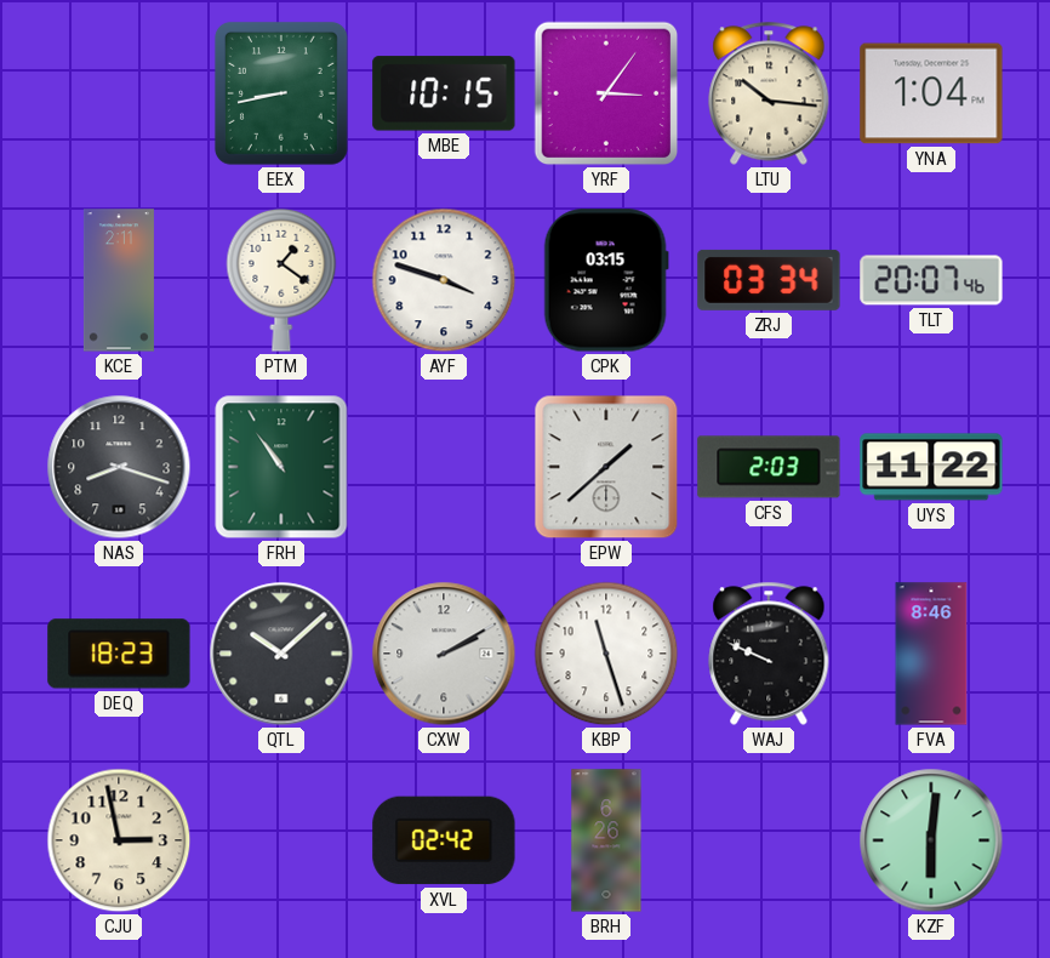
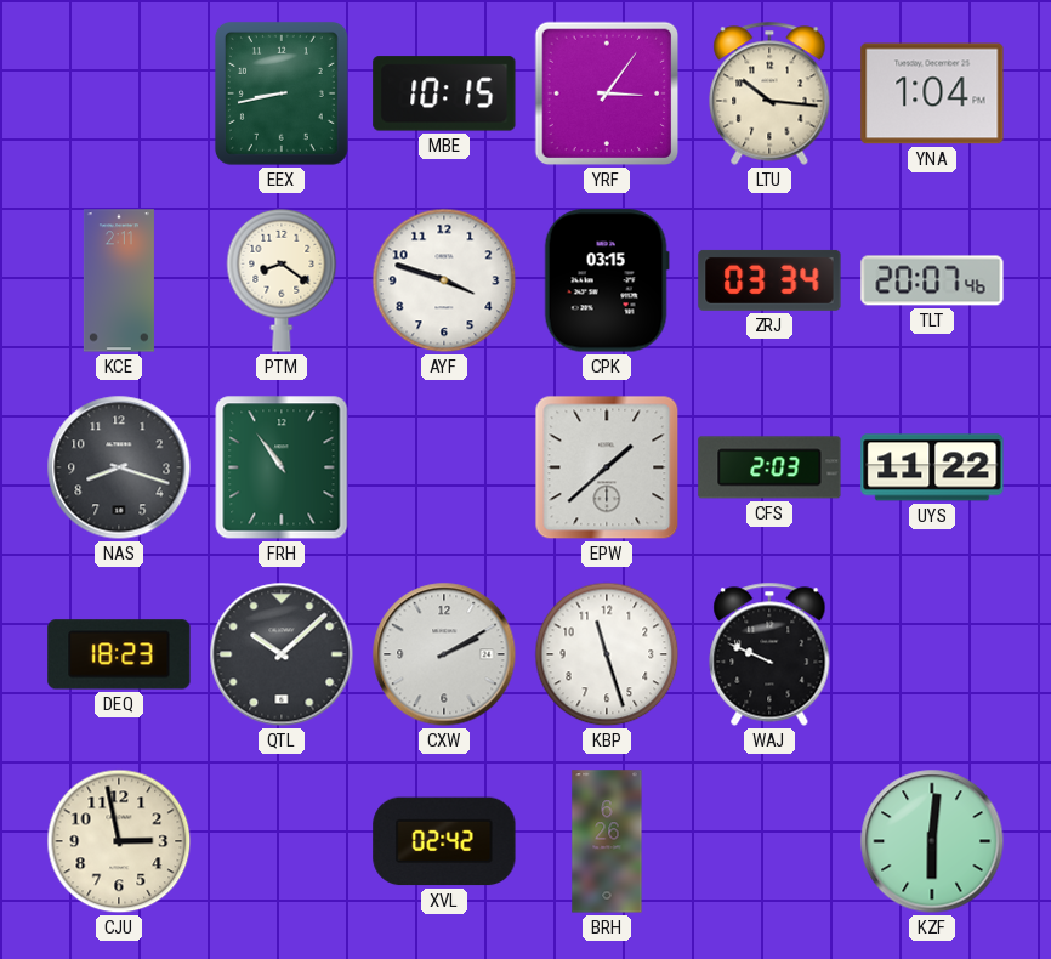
PTM: 1:21 -> 8:21
FVA: 8:46 -> none
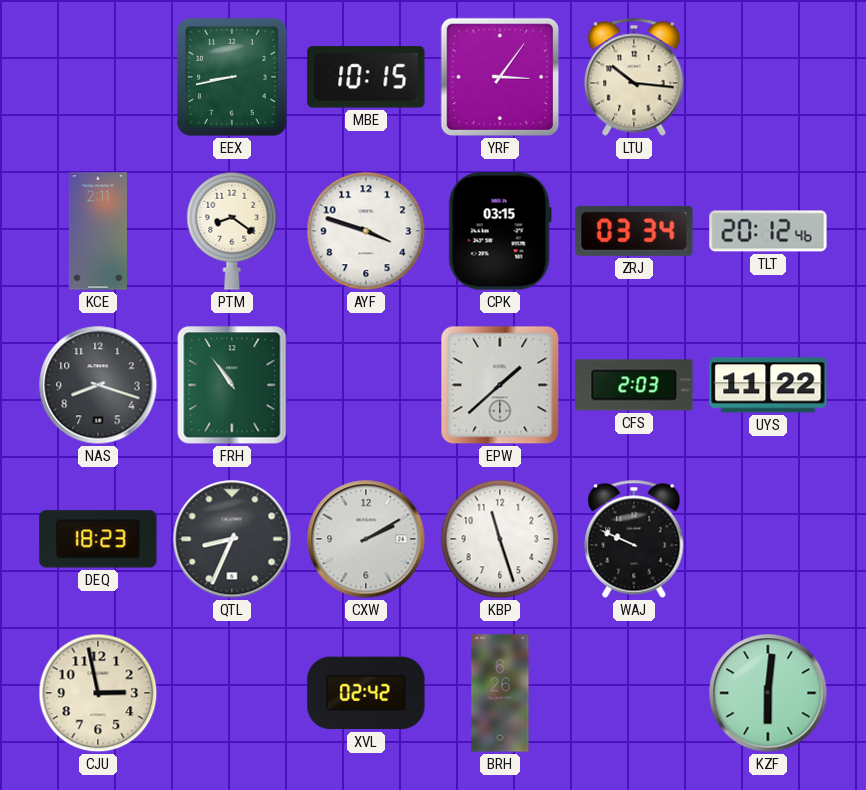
YNA: 1:04 -> none
TLT: 20:07 -> 20:12
QTL: 10:08 -> 8:34
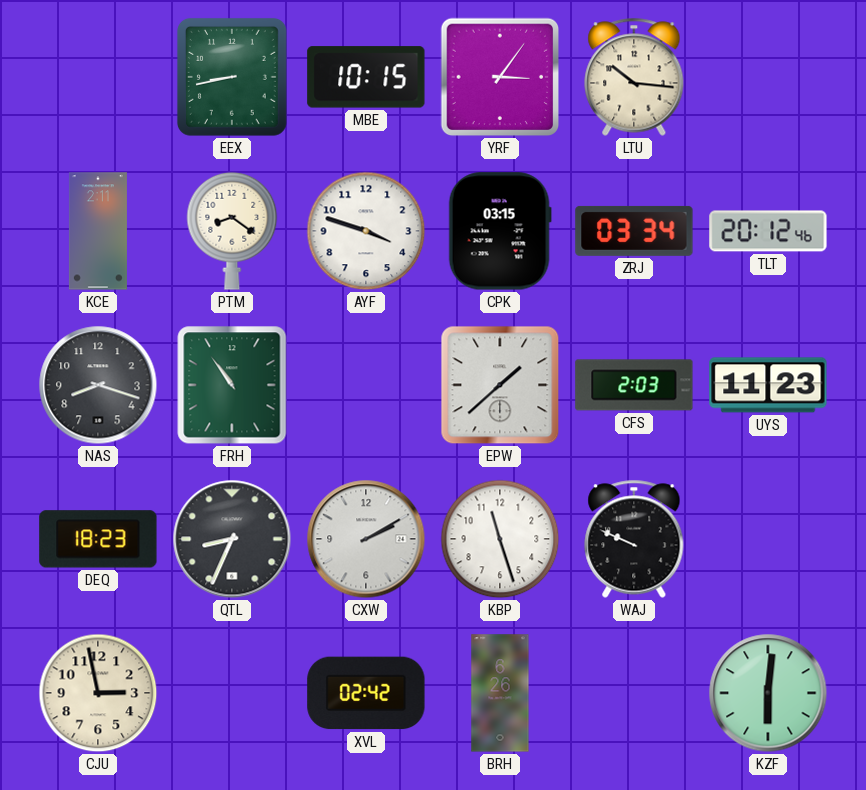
UYS: 11:22 -> 11:23
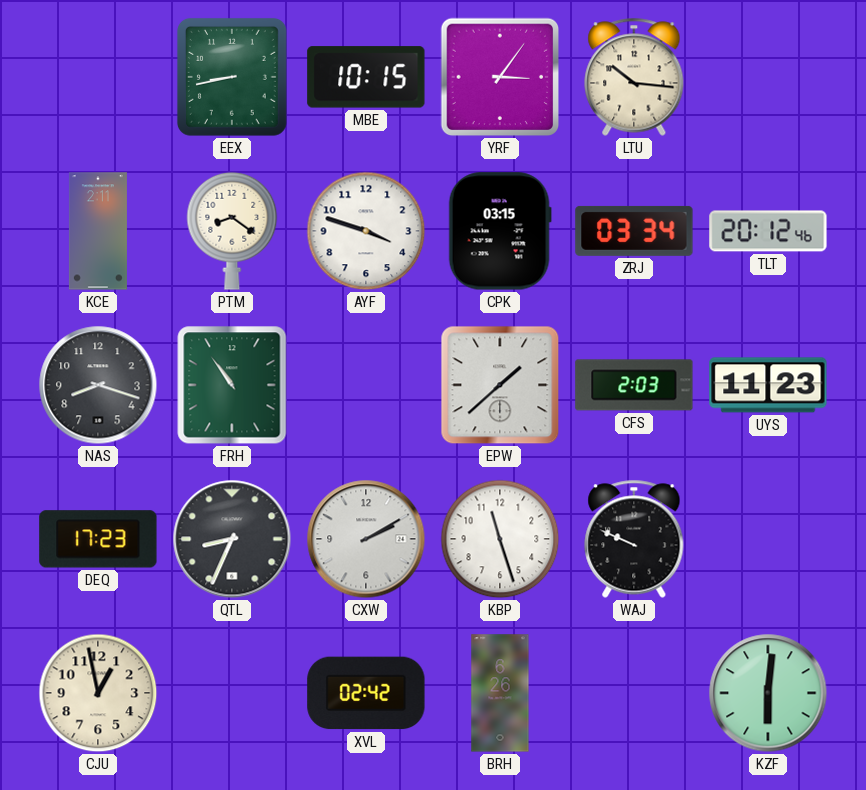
DEQ: 18:23 -> 17:23
CJU: 2:58 -> 12:58
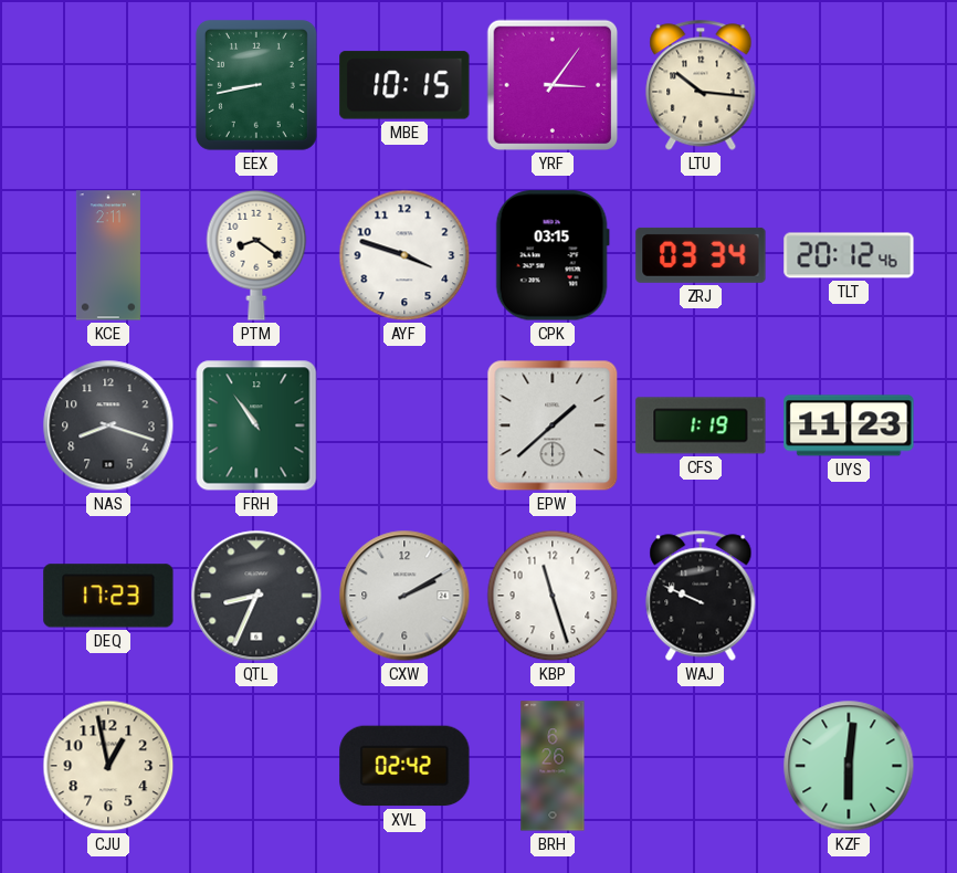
CFS: 2:03 -> 1:19
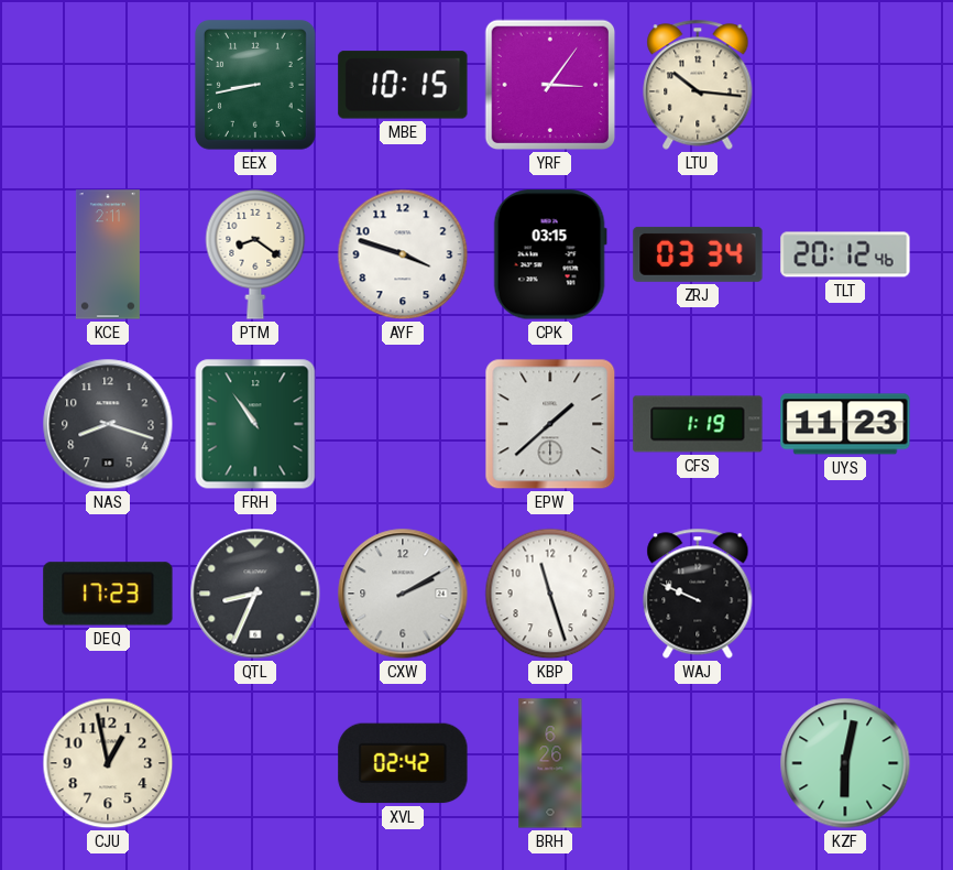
KZF: 6:01 -> 6:02
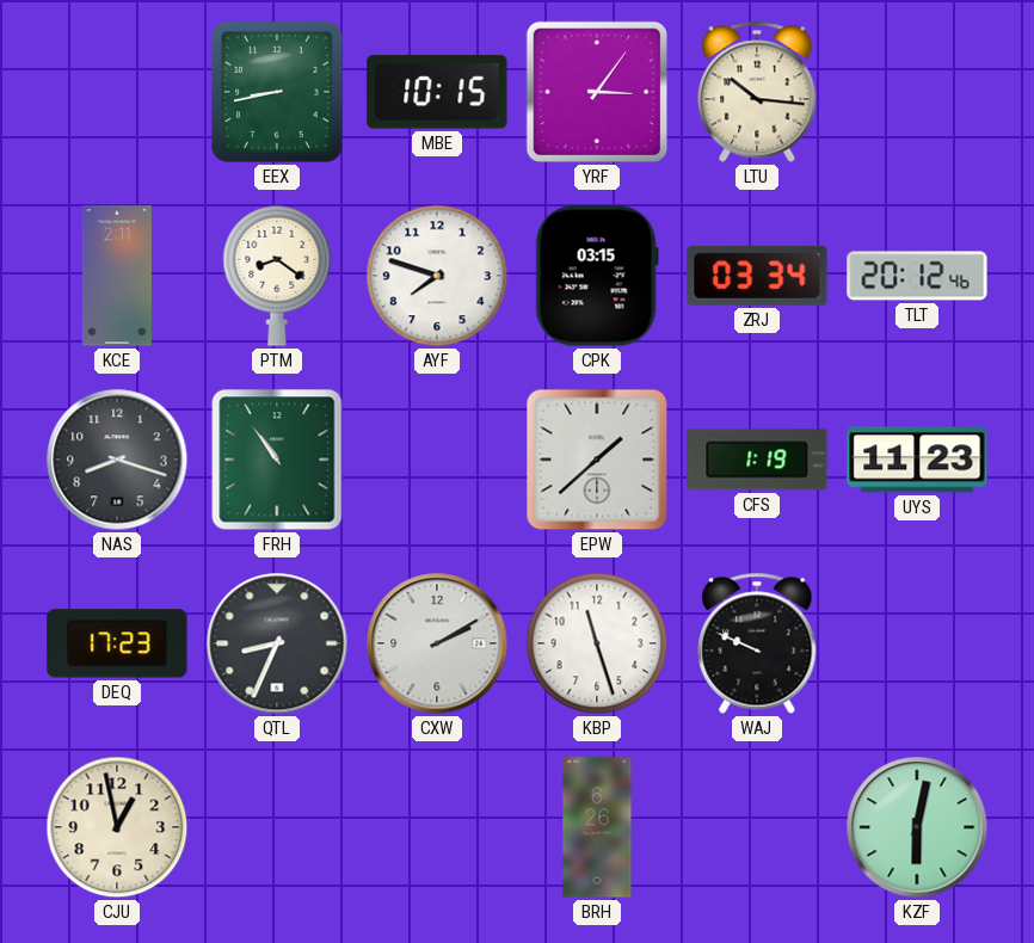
AYF: 3:48 -> 7:48
XVL: 02:42 -> none
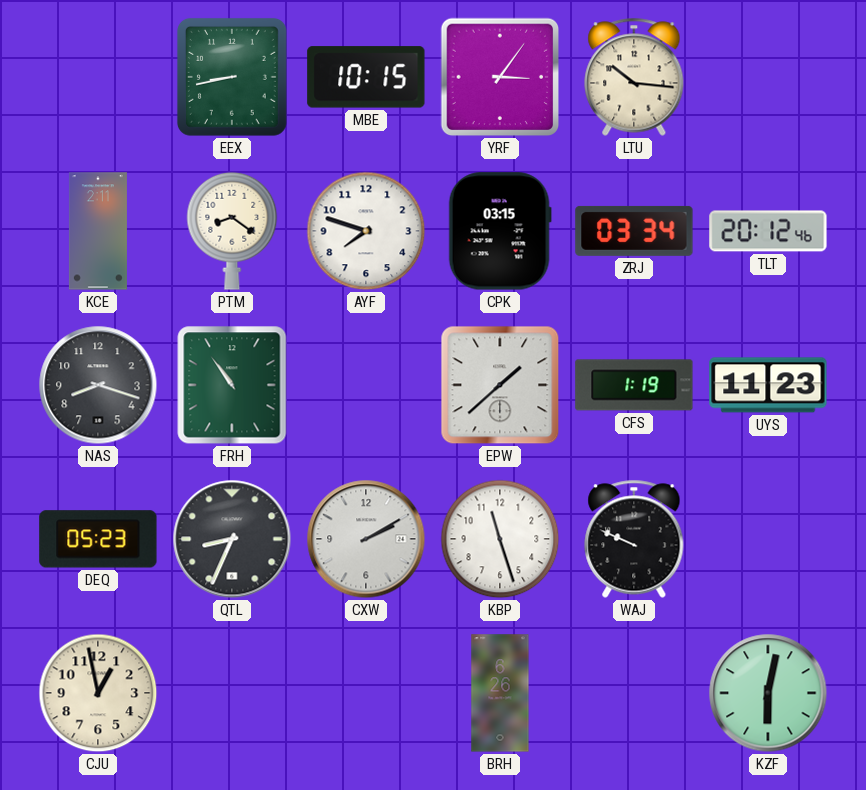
DEQ: 17:23 -> 05:23
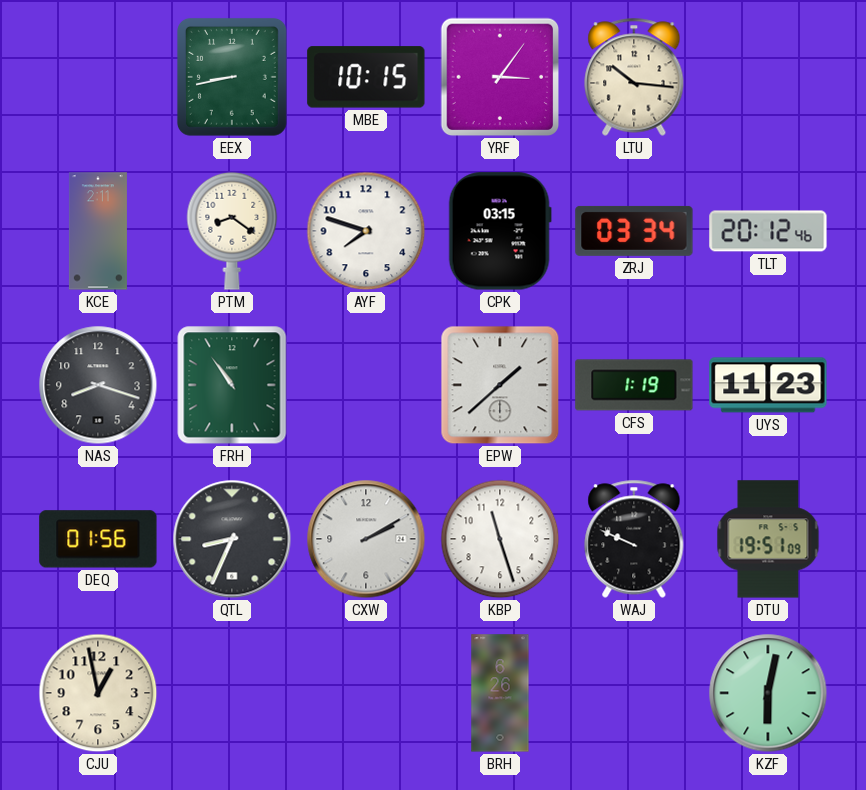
DEQ: 05:23 -> 01:56
DTU: none -> 19:51
